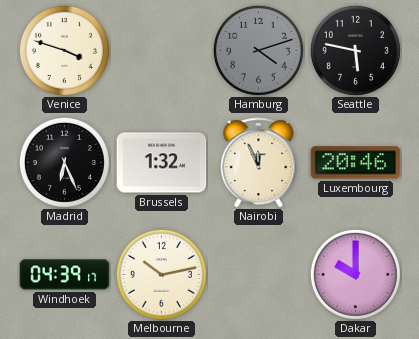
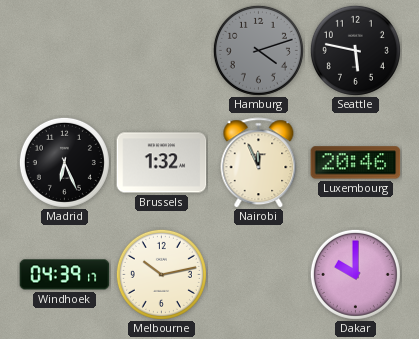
Venice: 3:48 -> none
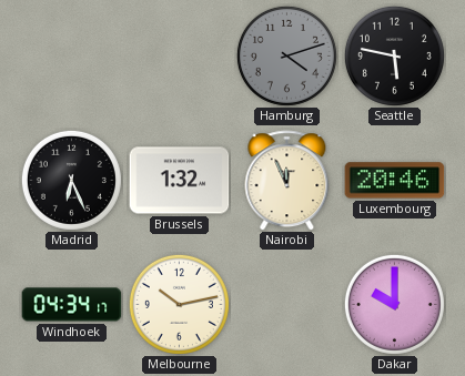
Windhoek: 04:39 -> 04:34
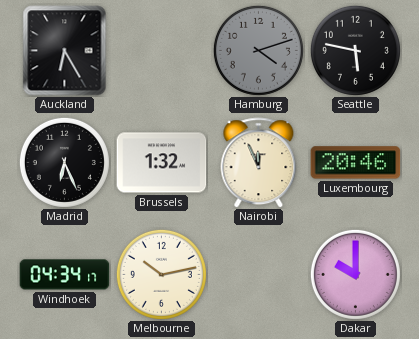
Auckland: none -> 6:25
